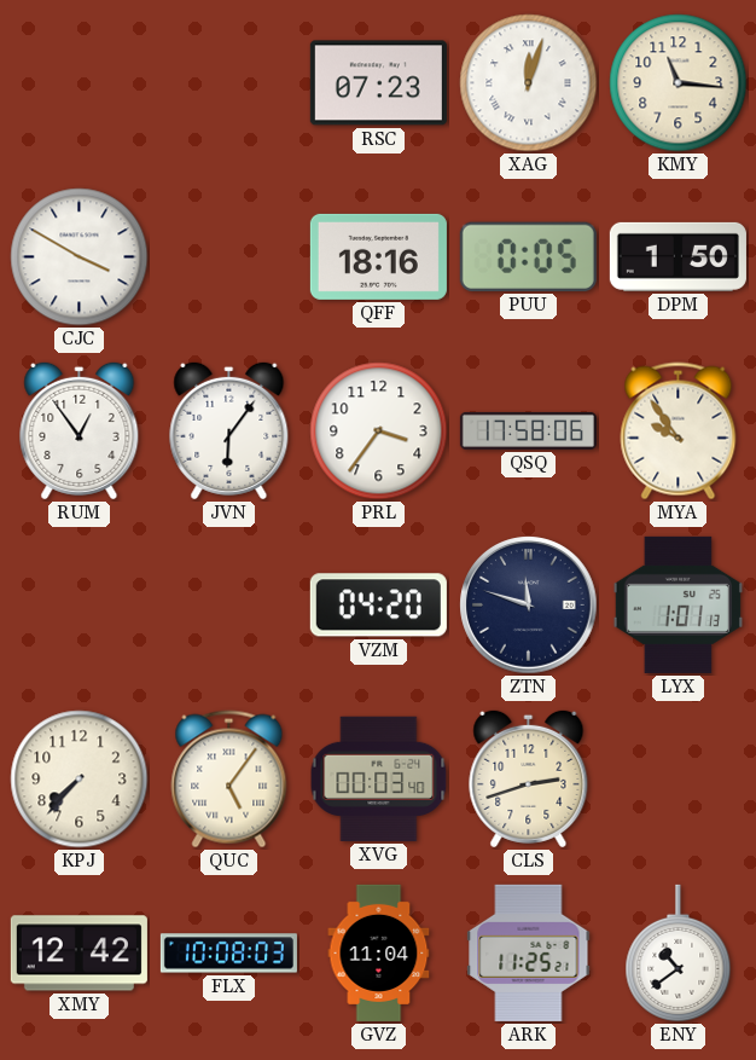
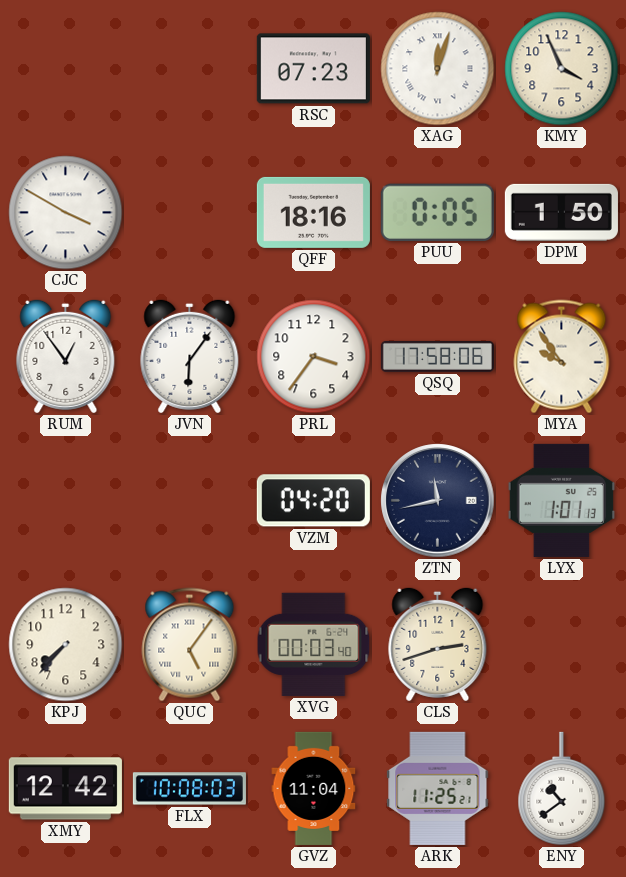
KMY: 11:16 -> 3:56
ZTN: 11:48 -> 11:43
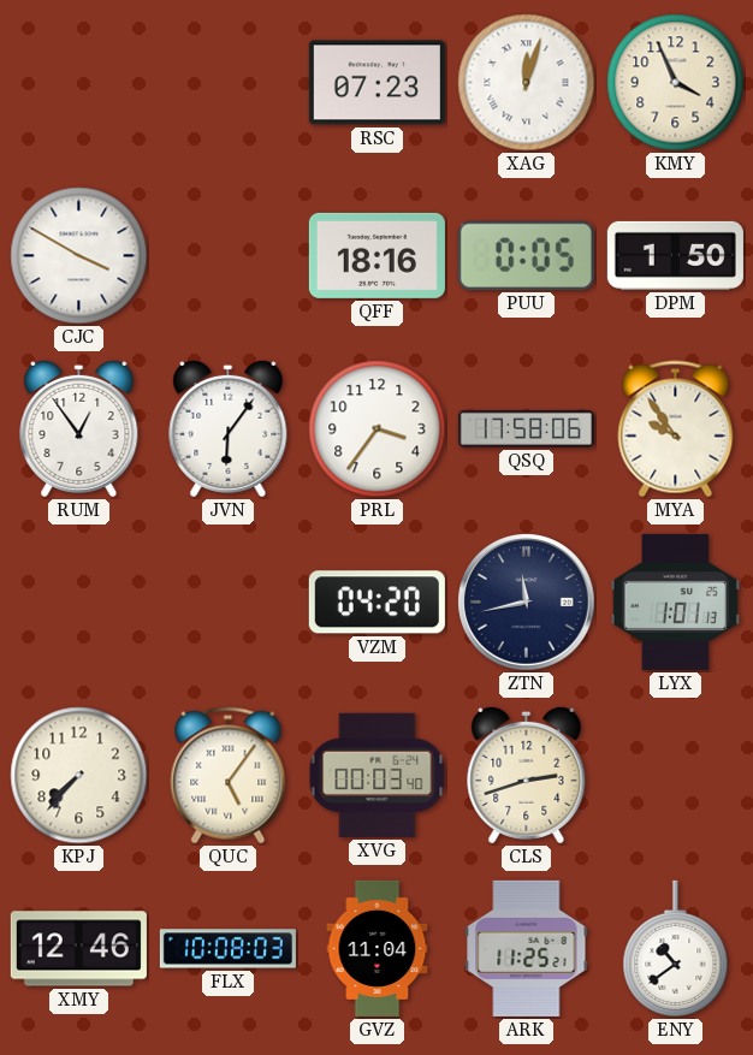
XMY: 12:42 -> 12:46
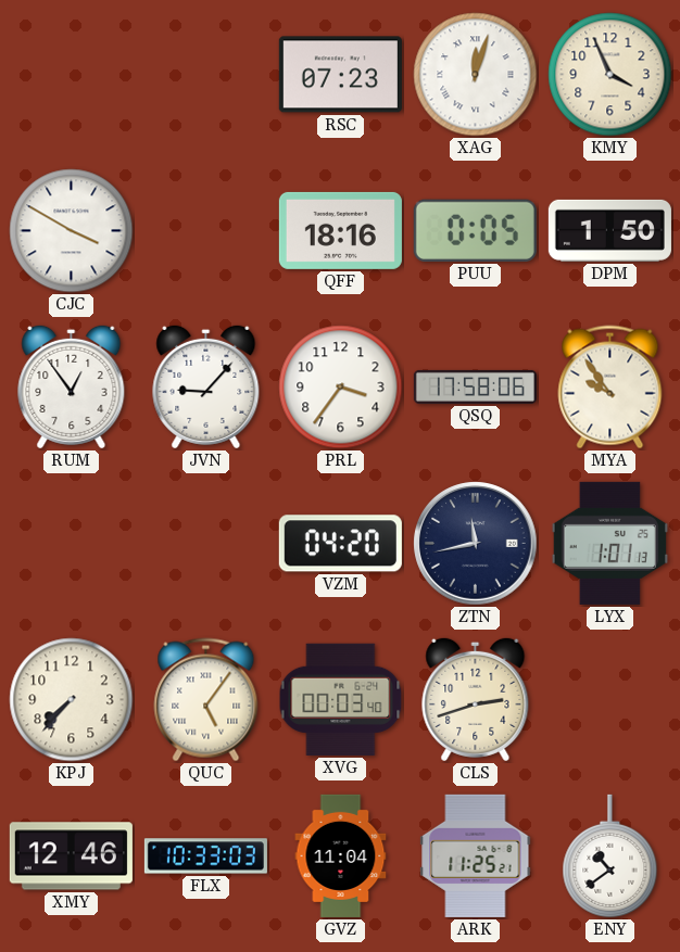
JVN: 6:06 -> 9:07
FLX: 10:08 -> 10:33
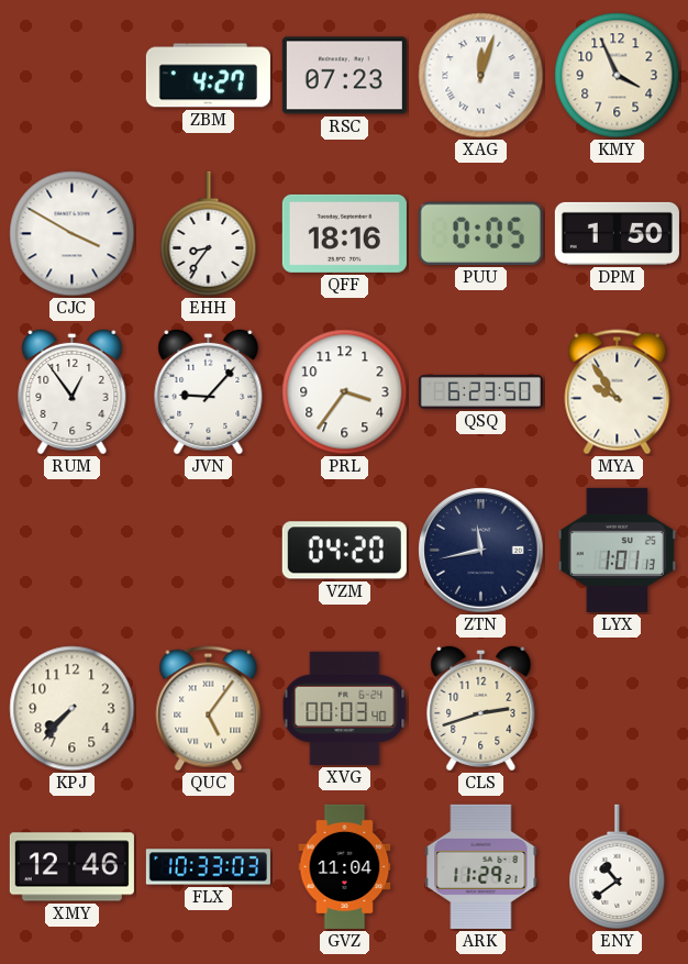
ZBM: none -> 4:27
EHH: none -> 8:36
QSQ: 17:58 -> 6:23
ARK: 11:25 -> 11:29
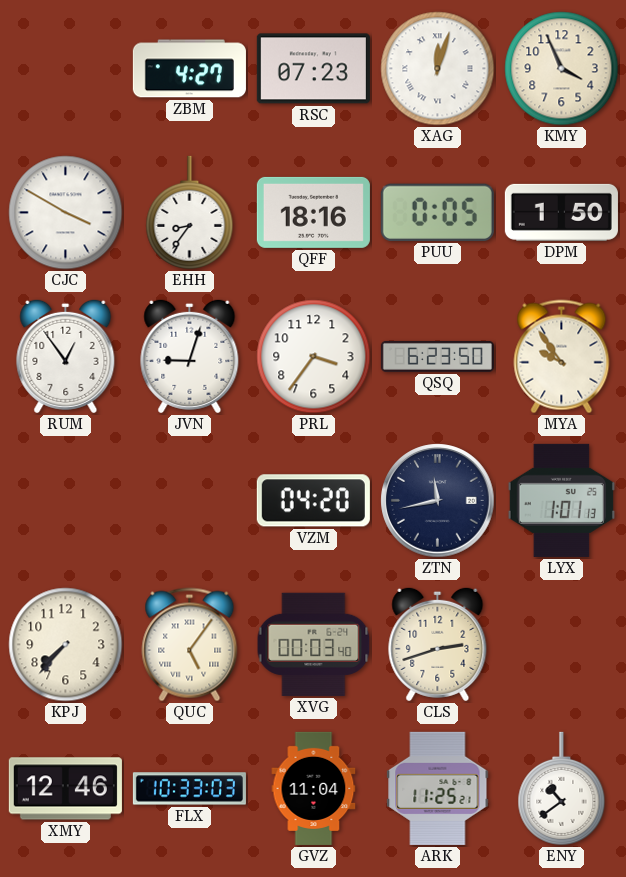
JVN: 9:07 -> 9:03
ARK: 11:29 -> 11:25
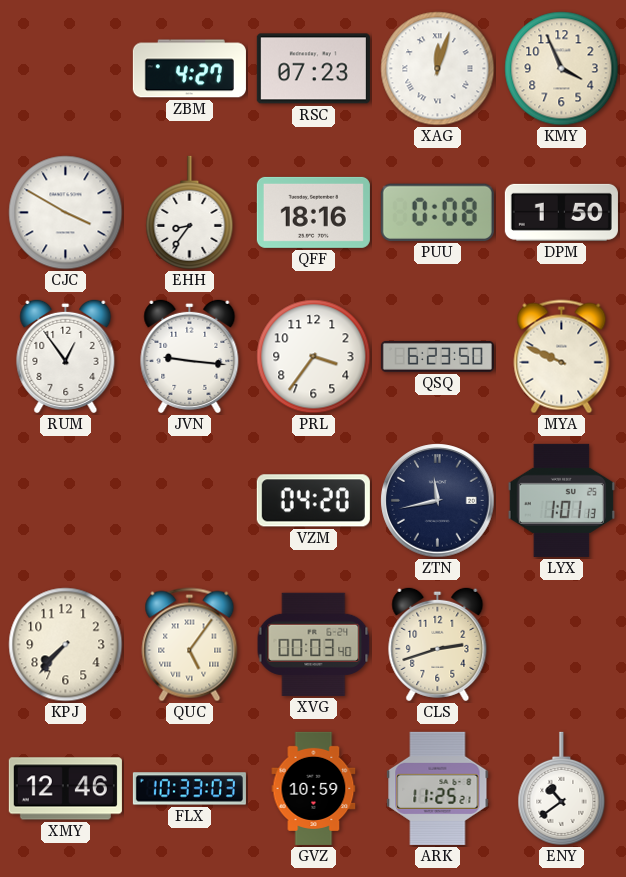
PUU: 0:05 -> 0:08
JVN: 9:03 -> 9:16
MYA: 9:54 -> 9:49
GVZ: 11:04 -> 10:59
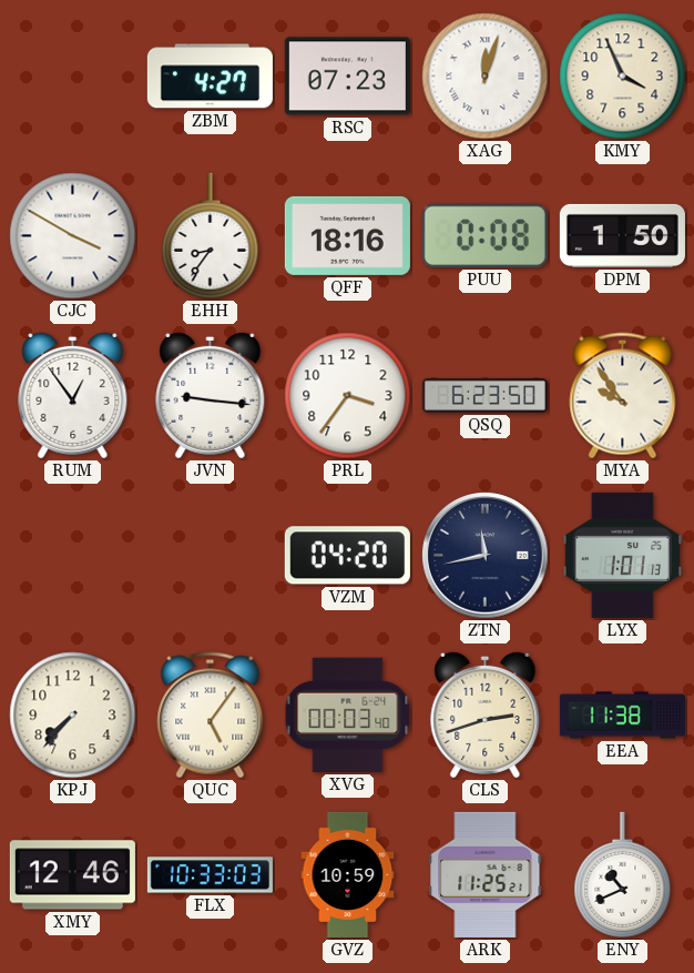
MYA: 9:49 -> 9:54
EEA: none -> 11:38
ENY: 10:39 -> 10:41
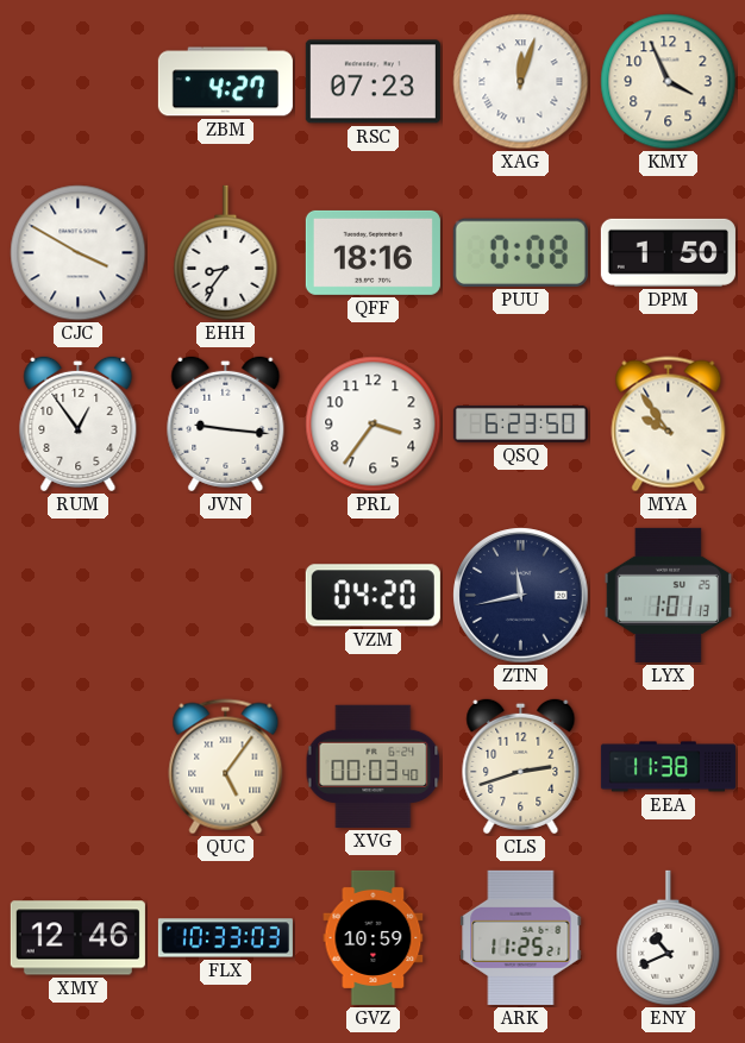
KPJ: 7:37 -> none
